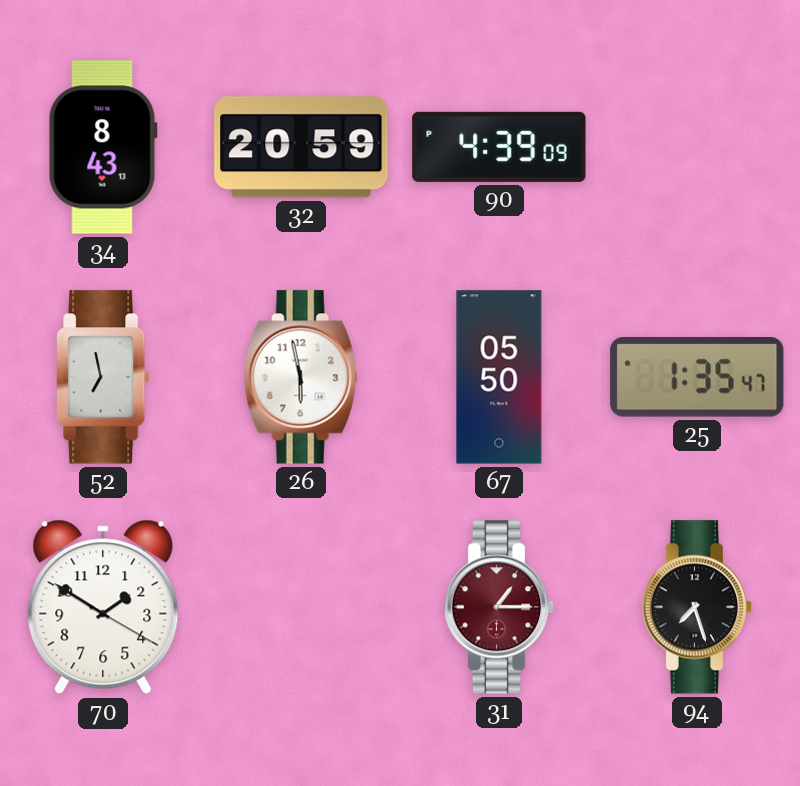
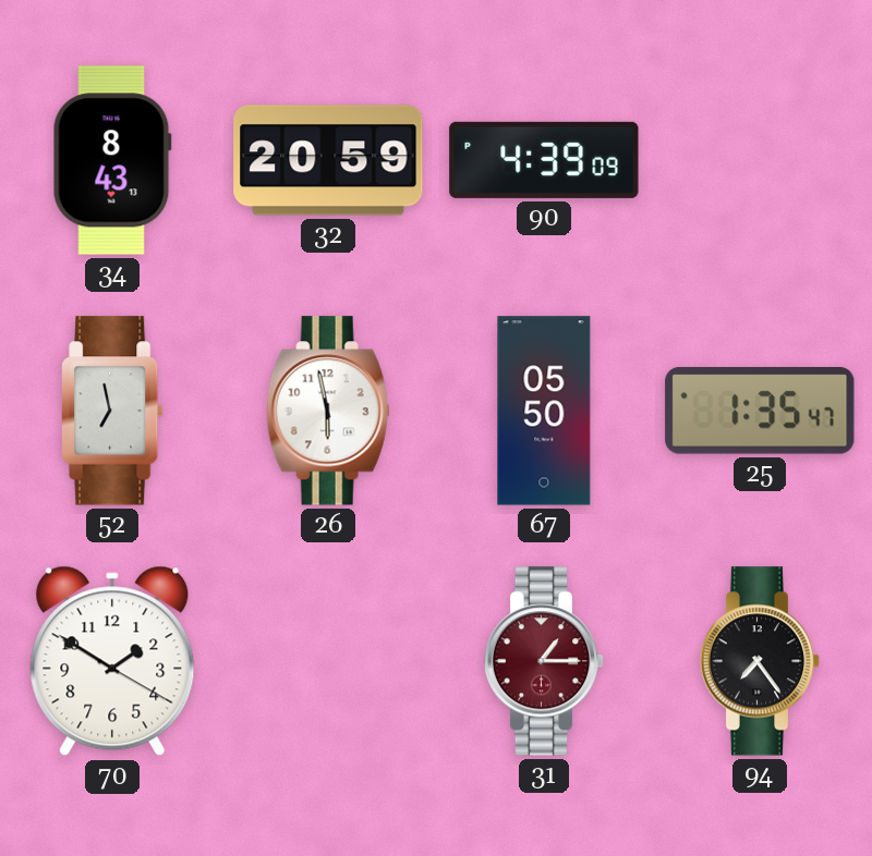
94: 7:27 -> 7:24
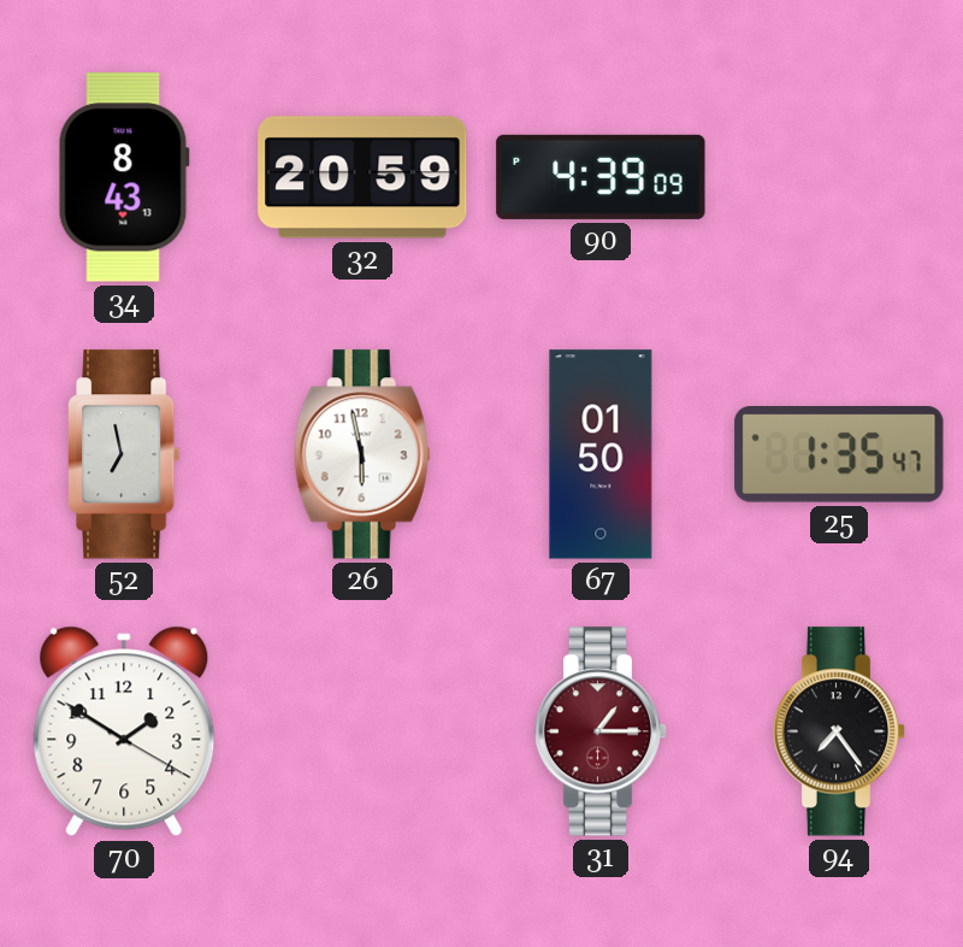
67: 05:50 -> 01:50
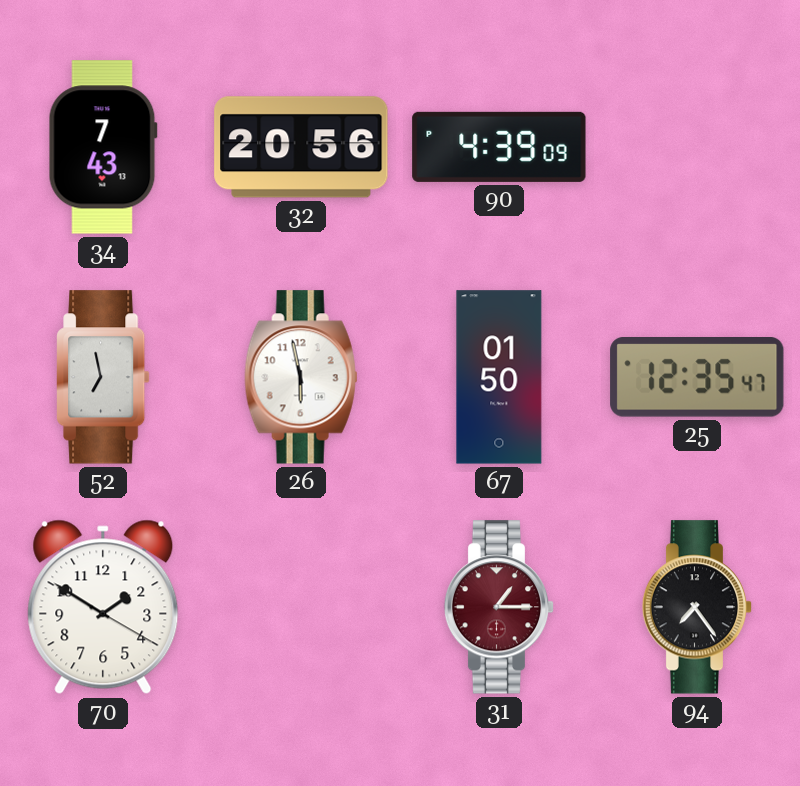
34: 8:43 -> 7:43
32: 20:59 -> 20:56
25: 1:35 -> 12:35
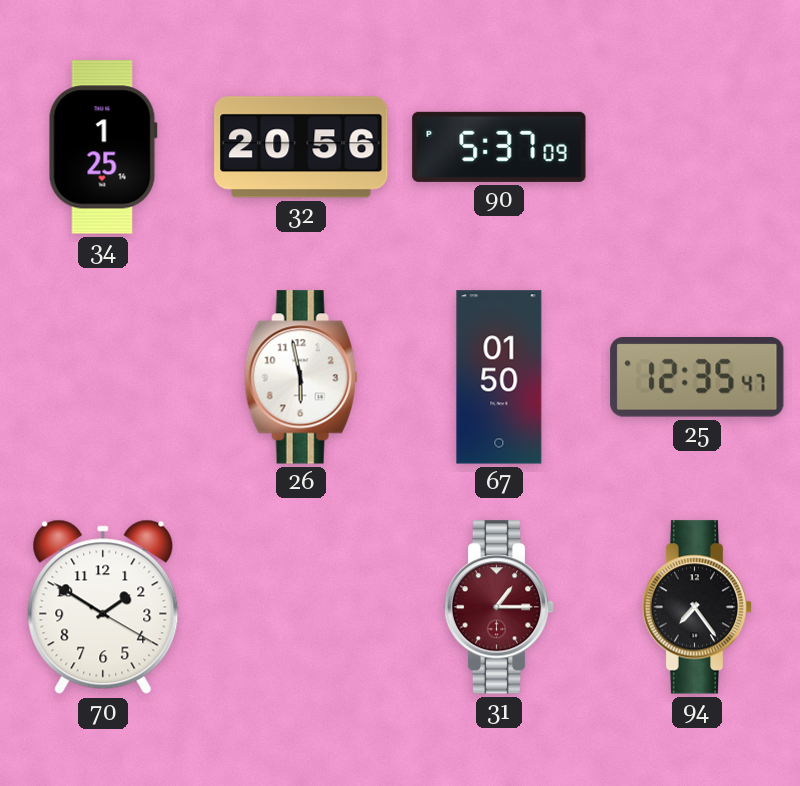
34: 7:43 -> 1:25
90: 4:39 -> 5:37
52: 6:58 -> none
